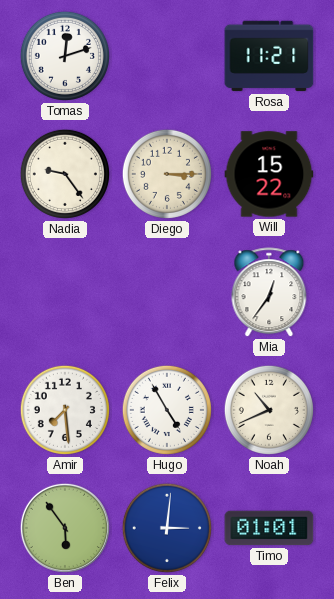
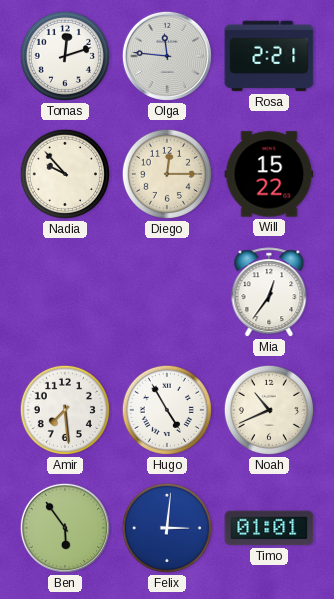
Olga: none -> 11:46
Rosa: 11:21 -> 2:21
Nadia: 9:24 -> 9:53
Diego: 3:15 -> 12:15
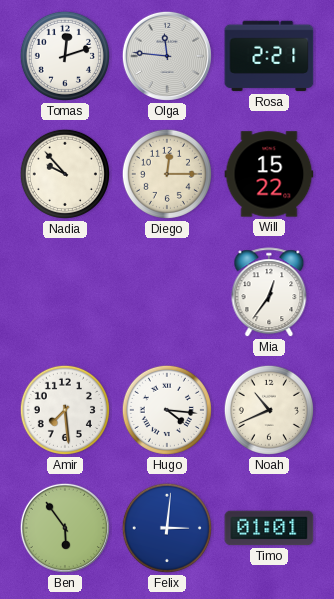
Hugo: 4:55 -> 4:16
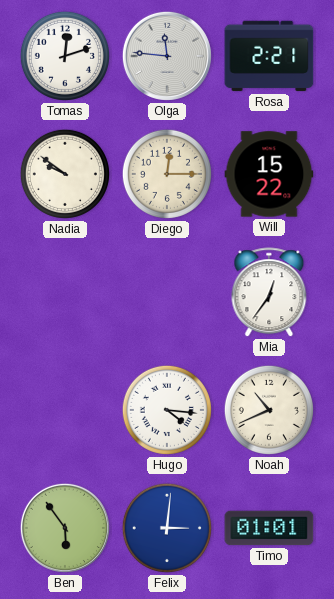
Nadia: 9:53 -> 9:51
Amir: 7:29 -> none
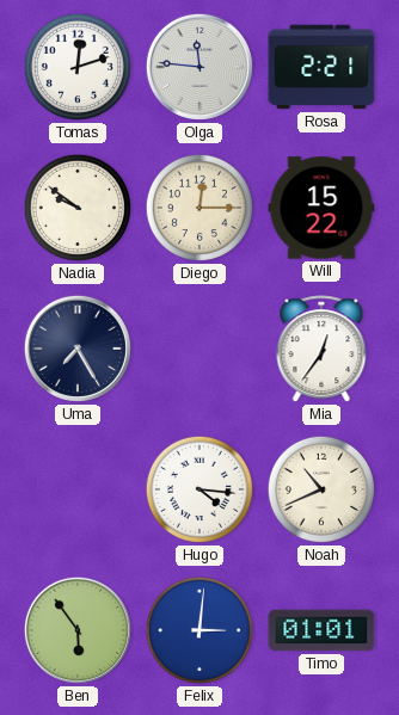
Uma: none -> 7:25
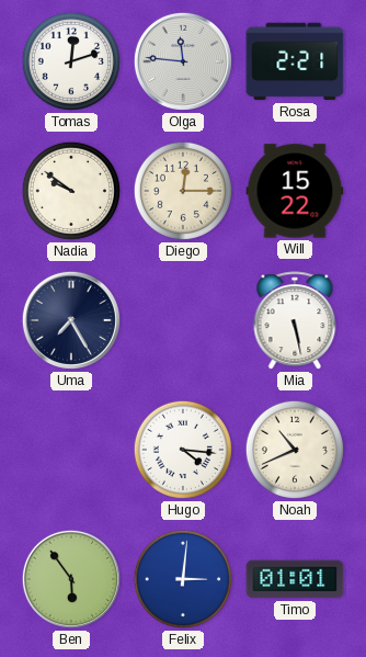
Mia: 12:36 -> 5:28
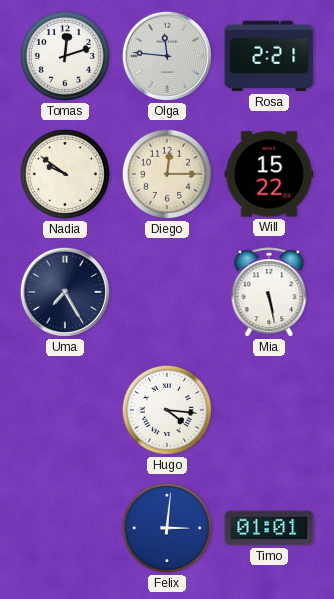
Noah: 10:41 -> none
Ben: 5:54 -> none
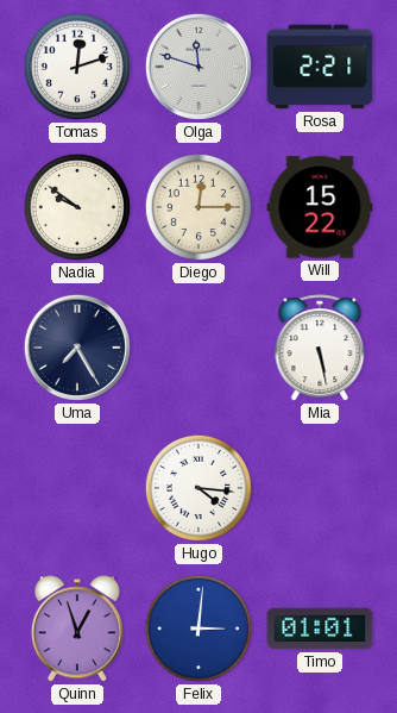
Olga: 11:46 -> 11:48
Quinn: none -> 12:57
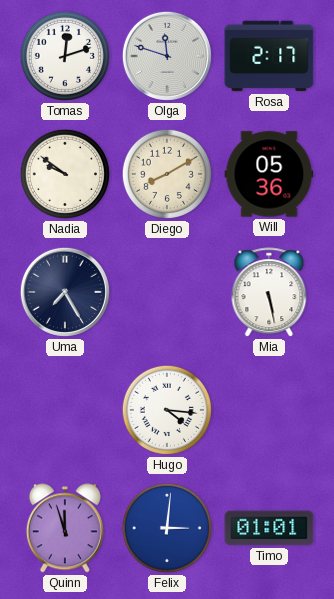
Rosa: 2:21 -> 2:17
Diego: 12:15 -> 8:10
Will: 15:22 -> 05:36
Quinn: 12:57 -> 11:57
